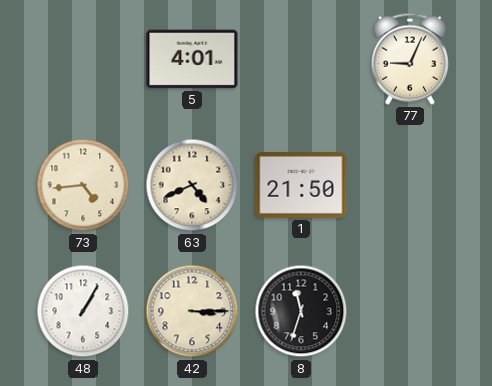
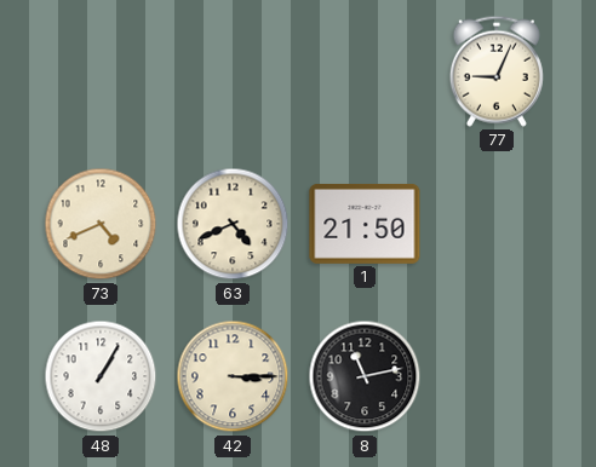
5: 4:01 -> none
73: 4:44 -> 4:41
8: 11:33 -> 11:13
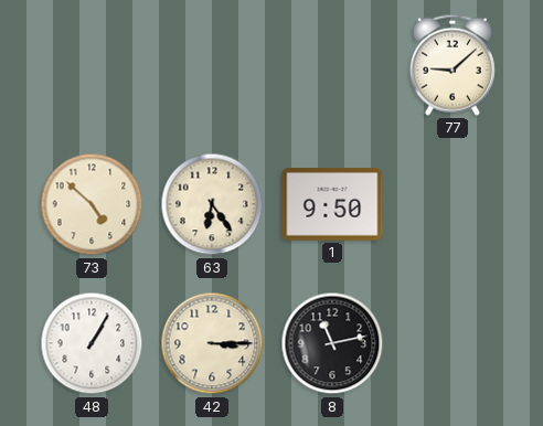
77: 9:04 -> 9:08
73: 4:41 -> 4:52
63: 4:41 -> 6:24
1: 21:50 -> 9:50
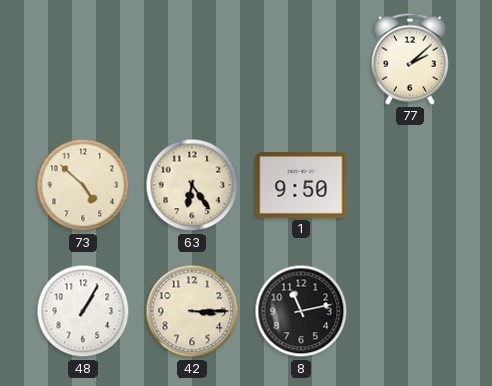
77: 9:08 -> 2:08
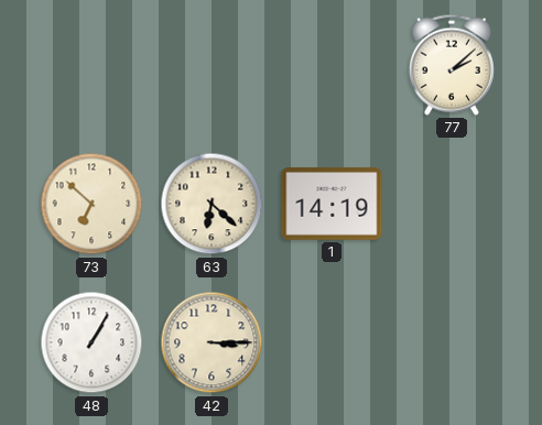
73: 4:52 -> 6:52
63: 6:24 -> 6:22
1: 9:50 -> 14:19
8: 11:13 -> none
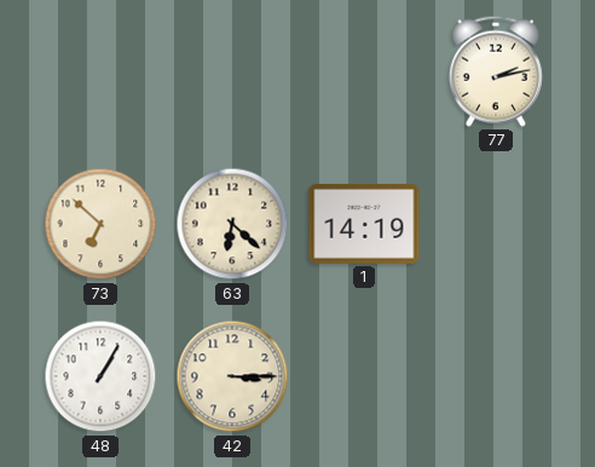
77: 2:08 -> 2:13
